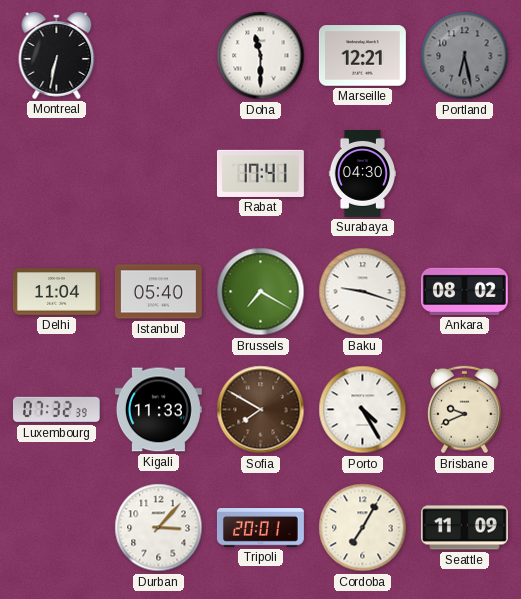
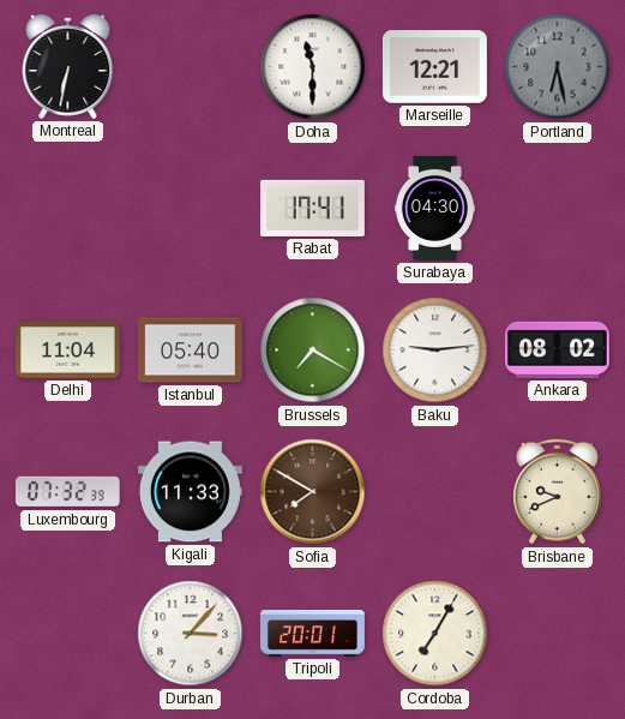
Baku: 9:18 -> 9:14
Porto: 4:25 -> none
Seattle: 11:09 -> none
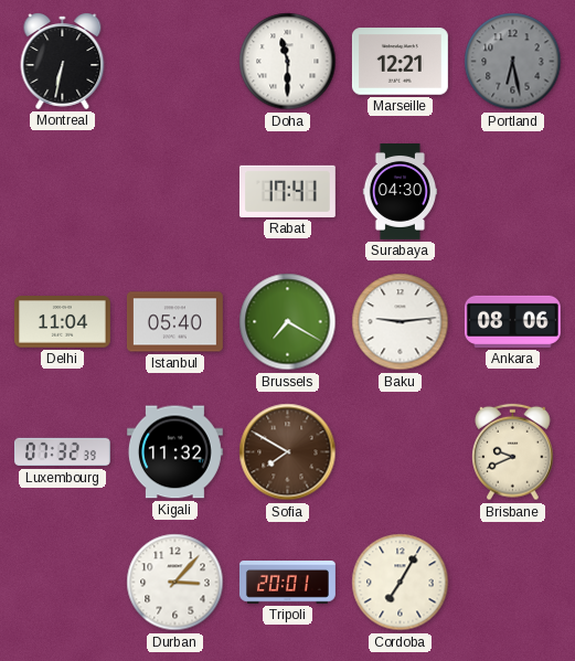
Ankara: 08:02 -> 08:06
Kigali: 11:33 -> 11:32
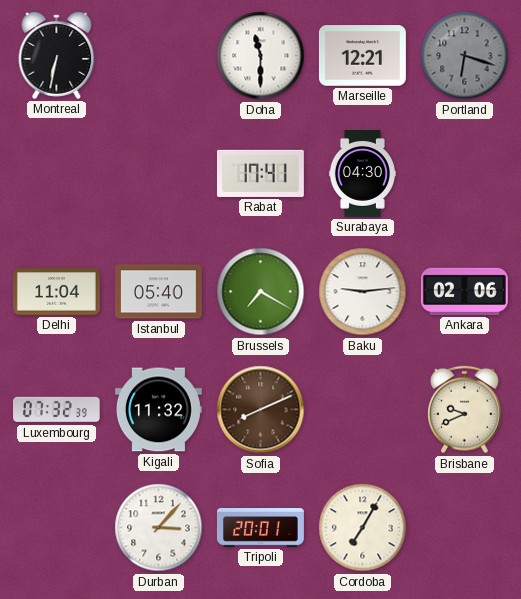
Portland: 6:28 -> 6:18
Ankara: 08:06 -> 02:06
Sofia: 7:50 -> 8:11
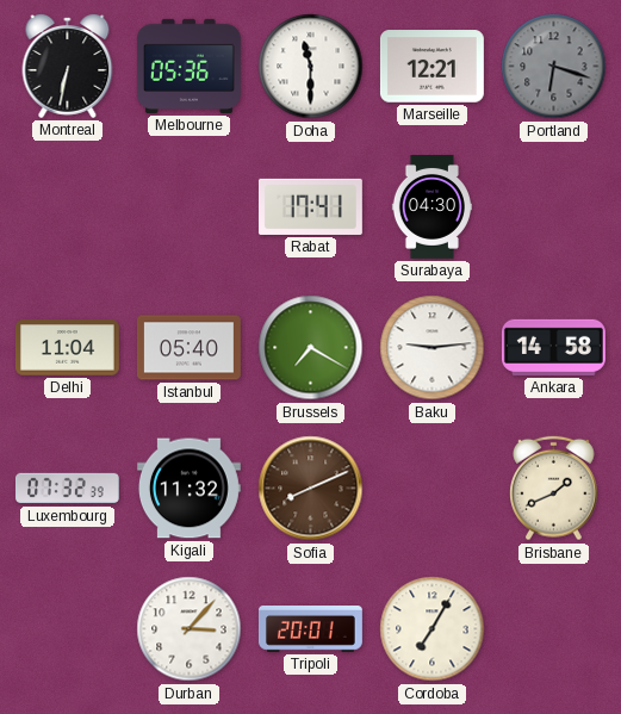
Melbourne: none -> 05:36
Ankara: 02:06 -> 14:58
Brisbane: 9:41 -> 1:41
